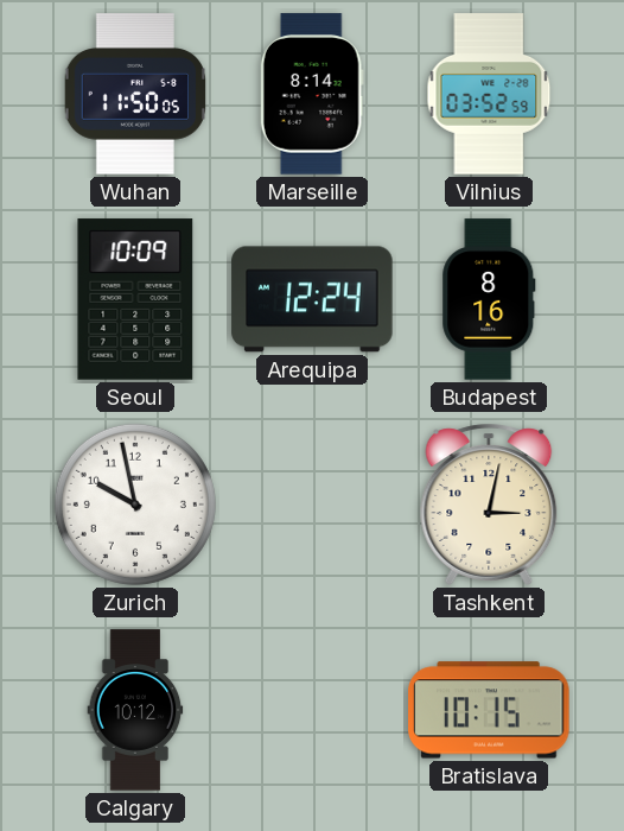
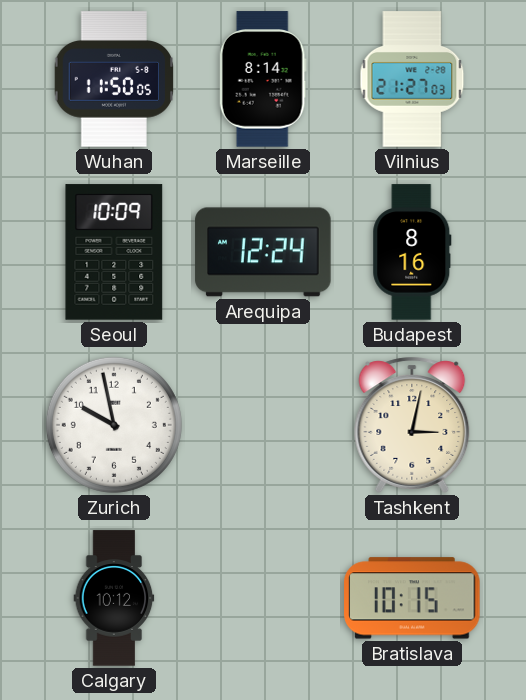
Vilnius: 03:52 -> 21:27
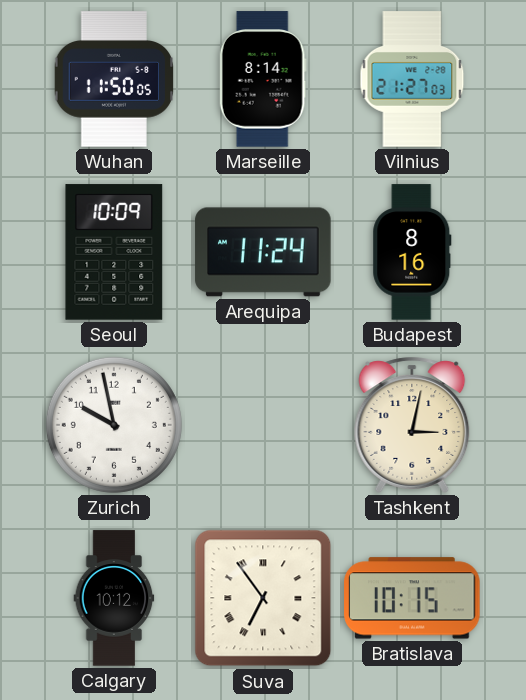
Arequipa: 12:24 -> 11:24
Suva: none -> 6:54
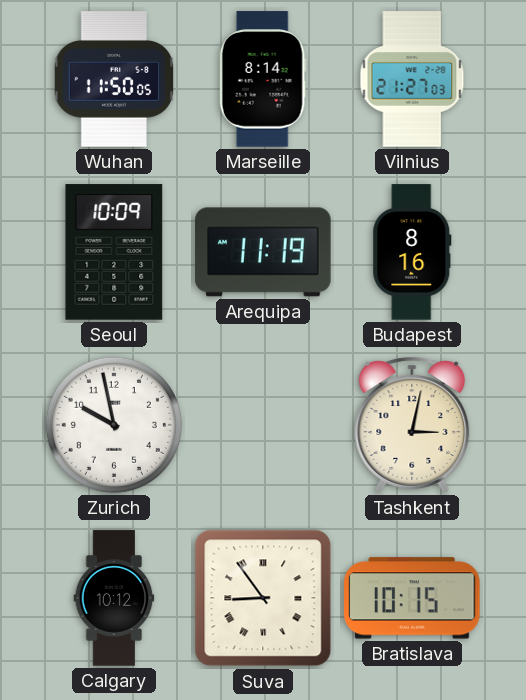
Arequipa: 11:24 -> 11:19
Suva: 6:54 -> 8:54
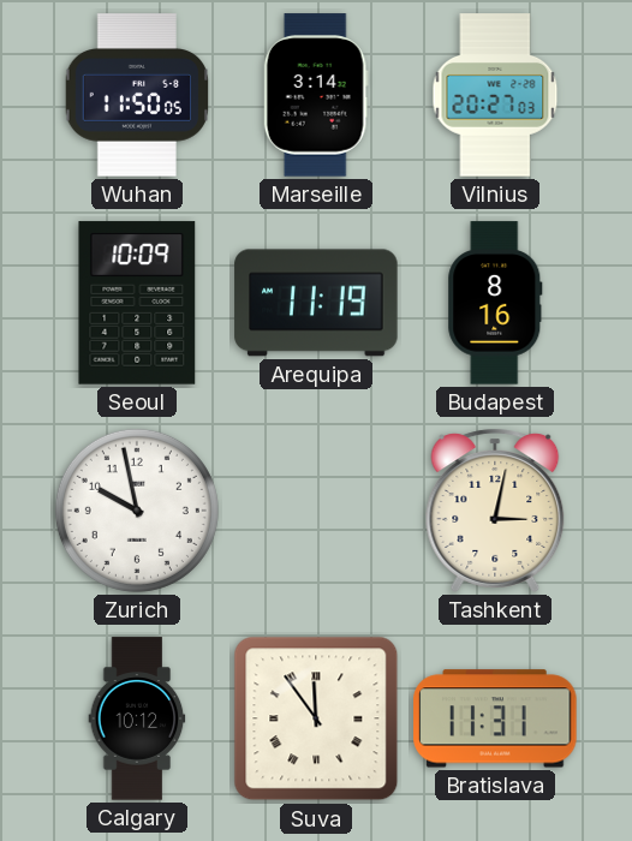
Marseille: 8:14 -> 3:14
Vilnius: 21:27 -> 20:27
Suva: 8:54 -> 11:54
Bratislava: 10:15 -> 11:31
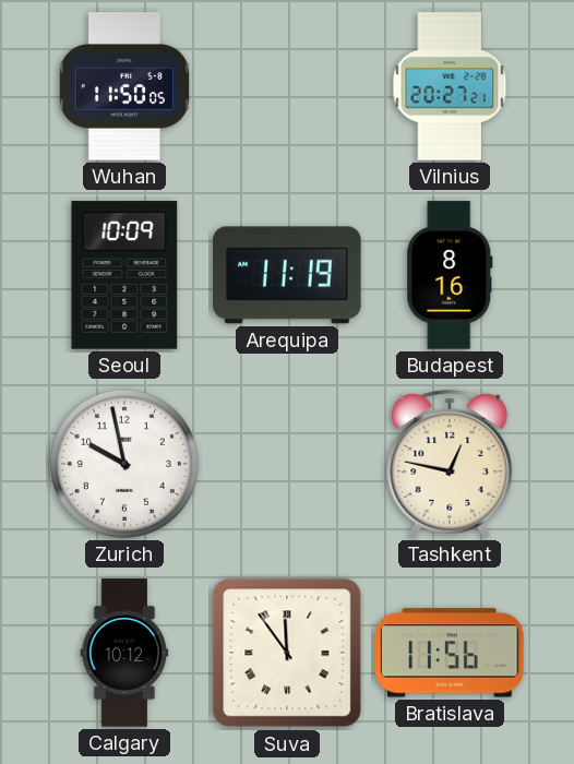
Marseille: 3:14 -> none
Vilnius: 20:27:03 -> 20:27:21
Tashkent: 3:02 -> 12:47
Bratislava: 11:31 -> 11:56
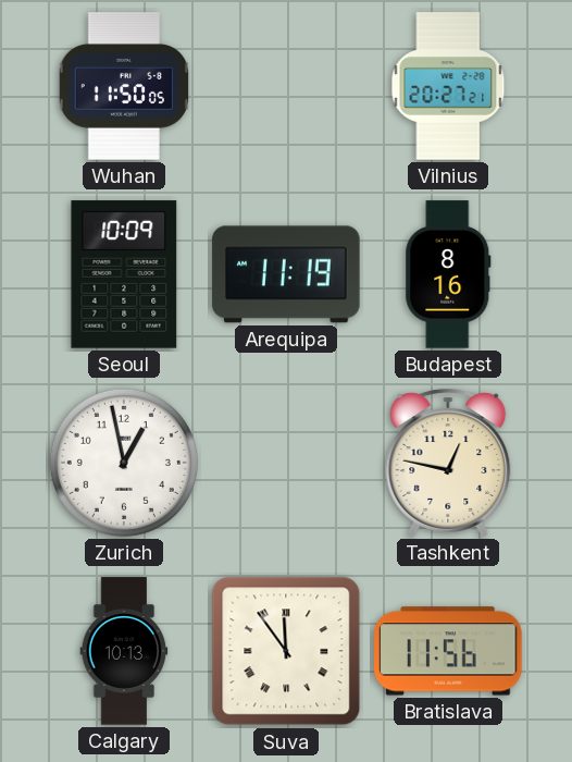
Zurich: 9:58 -> 12:58
Calgary: 10:12 -> 10:13
